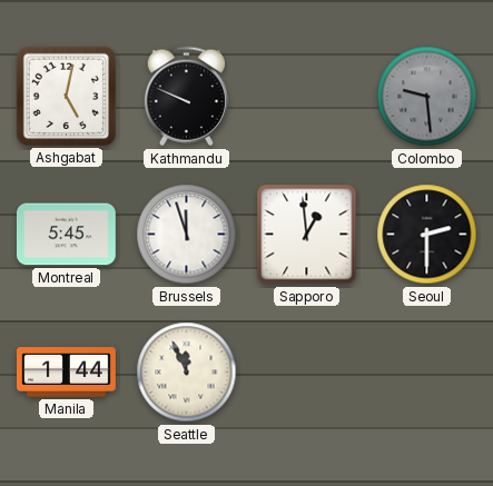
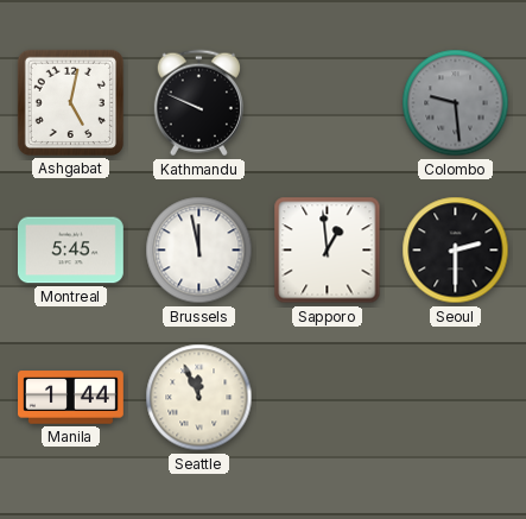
Brussels: 11:57 -> 11:58
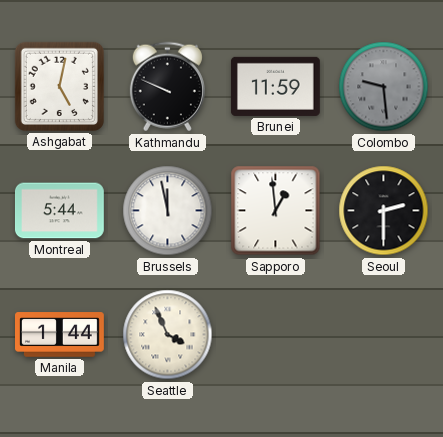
Brunei: none -> 11:59
Montreal: 5:45 -> 5:44
Seattle: 11:56 -> 3:56
